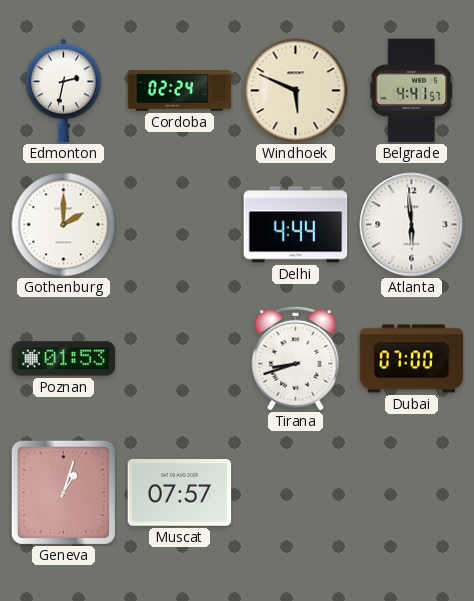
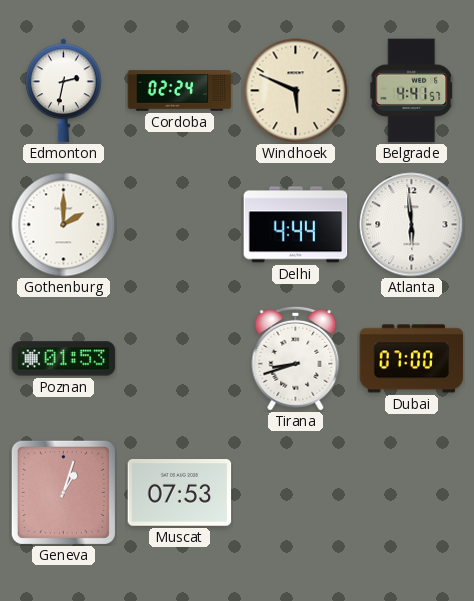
Muscat: 07:57 -> 07:53
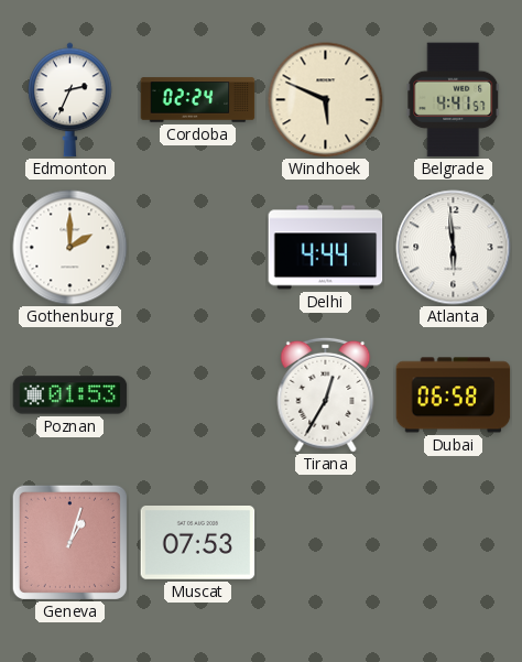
Edmonton: 2:32 -> 2:34
Tirana: 8:42 -> 12:35
Dubai: 07:00 -> 06:58
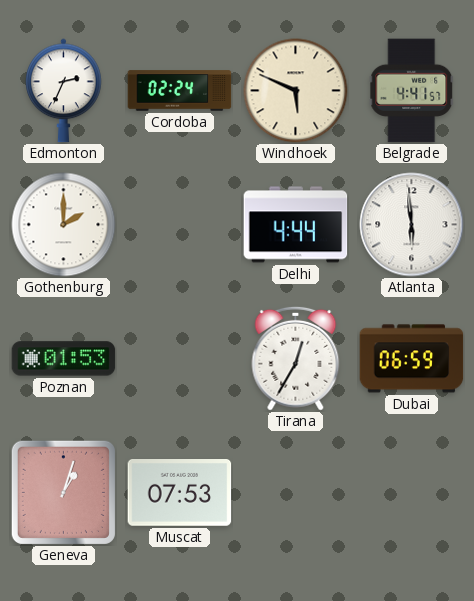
Dubai: 06:58 -> 06:59
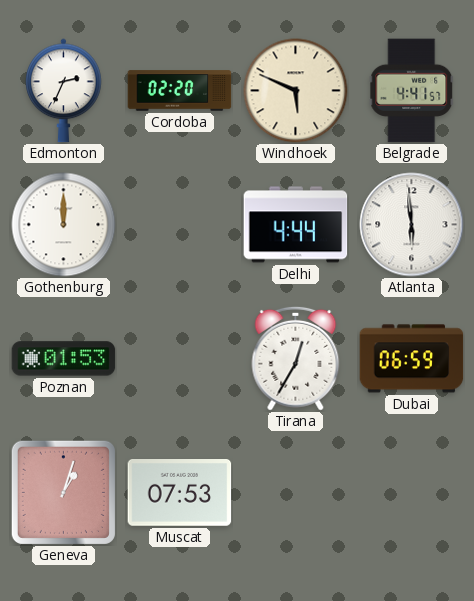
Cordoba: 02:24 -> 02:20
Gothenburg: 2:00 -> 12:00
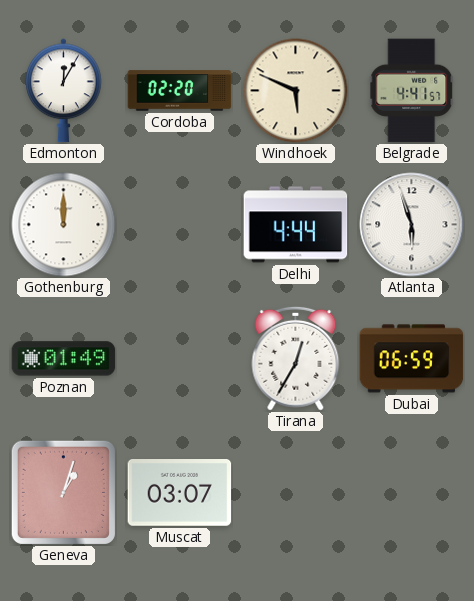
Edmonton: 2:34 -> 12:05
Atlanta: 5:59 -> 5:57
Poznan: 01:53 -> 01:49
Muscat: 07:53 -> 03:07
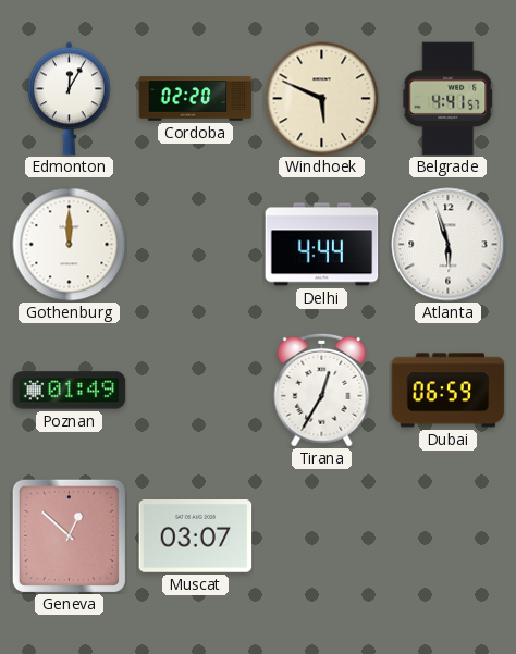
Geneva: 1:03 -> 12:52
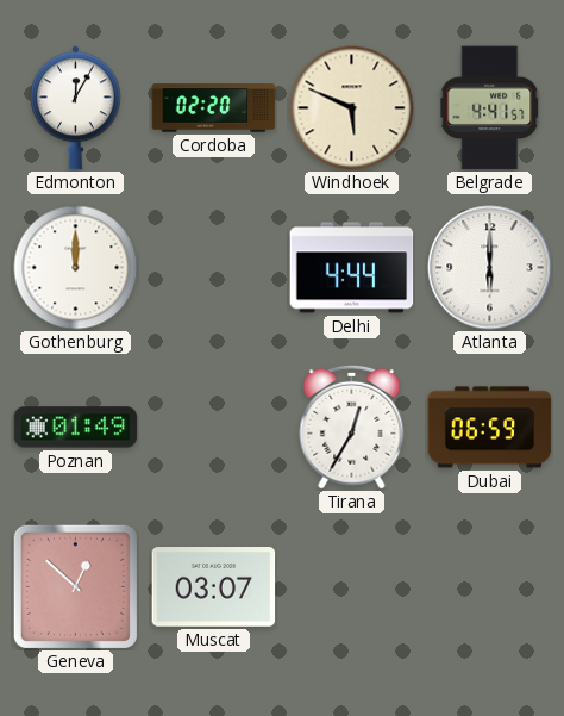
Atlanta: 5:57 -> 6:00
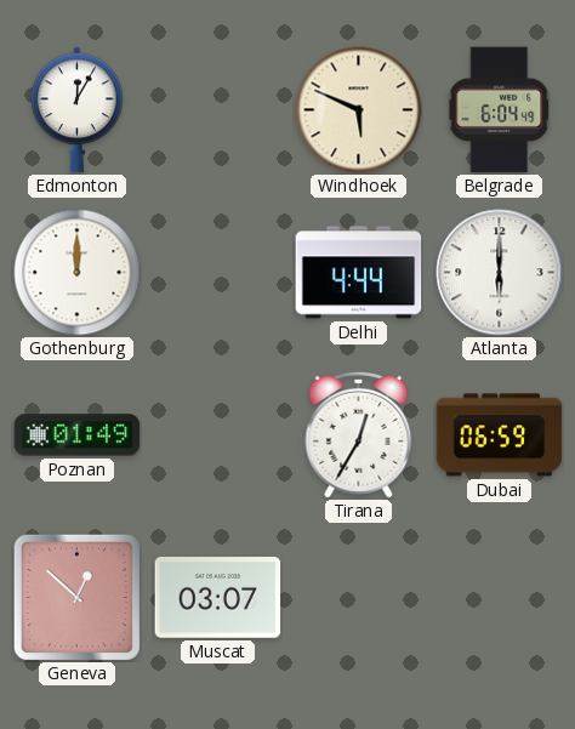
Cordoba: 02:20 -> none
Belgrade: 4:41 -> 6:04
